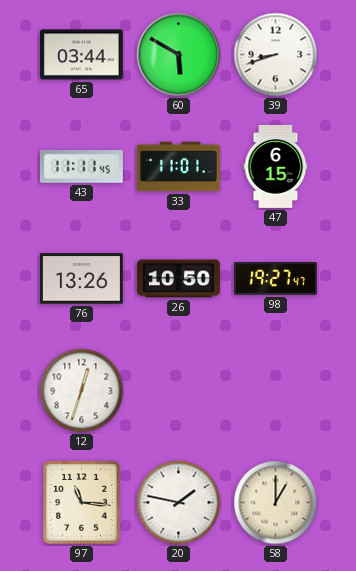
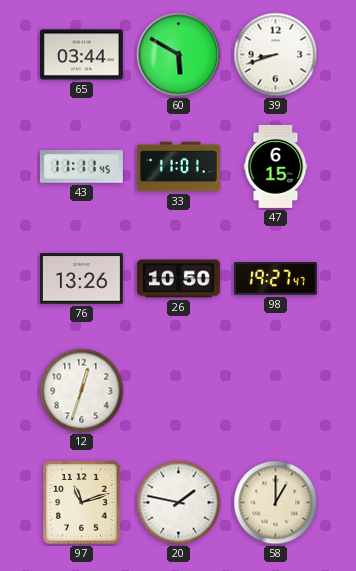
97: 11:16 -> 11:12
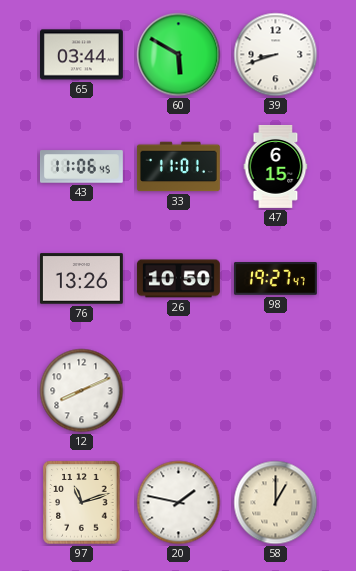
43: 11:11 -> 11:06
12: 12:33 -> 8:11
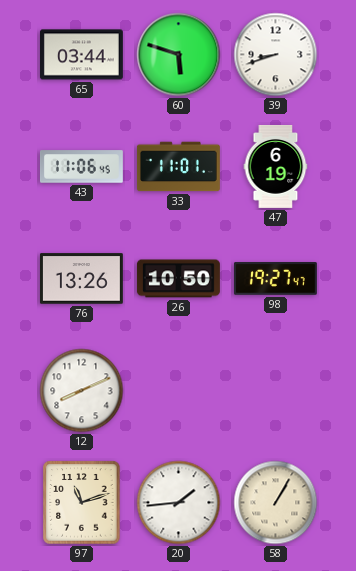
60: 5:50 -> 5:48
47: 6:15 -> 6:19
20: 1:47 -> 1:44
58: 1:00 -> 1:05
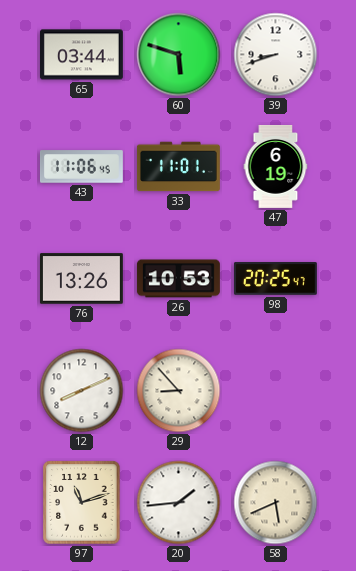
26: 10:50 -> 10:53
98: 19:27 -> 20:25
29: none -> 8:53
58: 1:05 -> 5:41
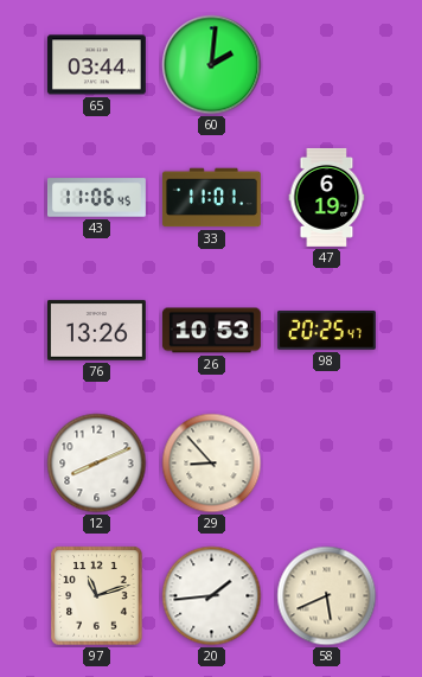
60: 5:48 -> 2:01
39: 8:42 -> none
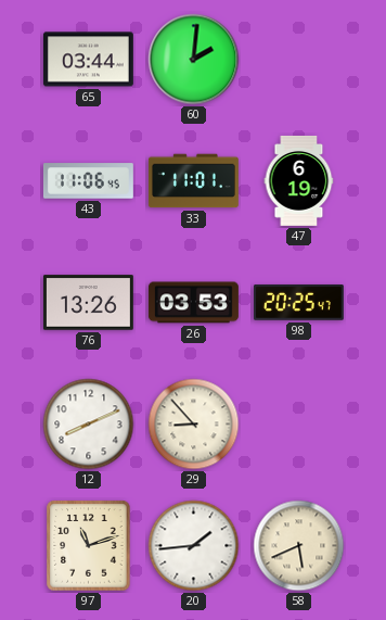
26: 10:53 -> 03:53
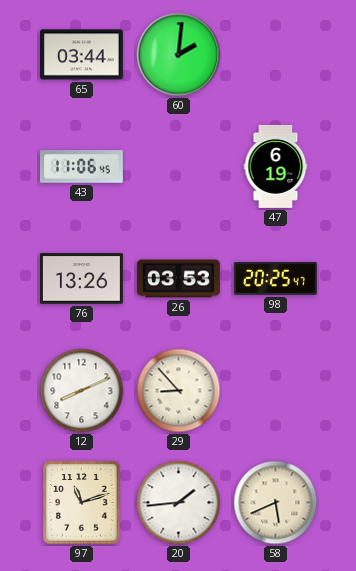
33: 11:01 -> none
